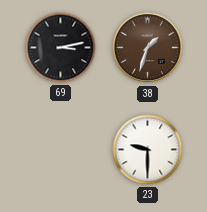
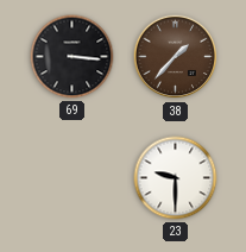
69: 3:13 -> 3:16
38: 1:33 -> 1:37
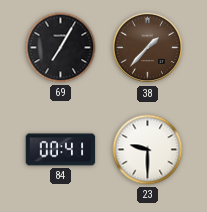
69: 3:16 -> 7:05
84: none -> 00:41
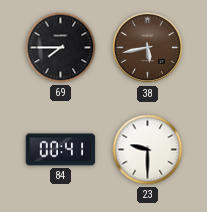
69: 7:05 -> 7:45
38: 1:37 -> 5:43
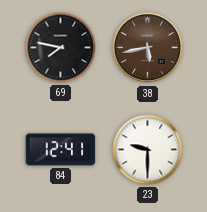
69: 7:45 -> 7:47
84: 00:41 -> 12:41
